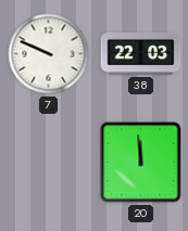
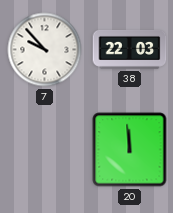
7: 9:49 -> 9:53
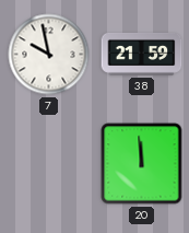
7: 9:53 -> 9:58
38: 22:03 -> 21:59
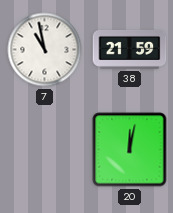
7: 9:58 -> 10:58
20: 11:59 -> 12:02
